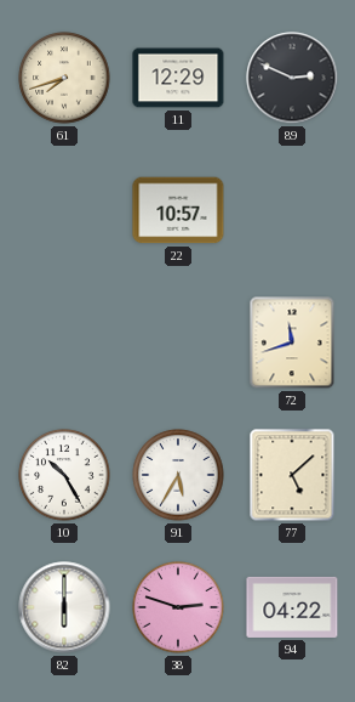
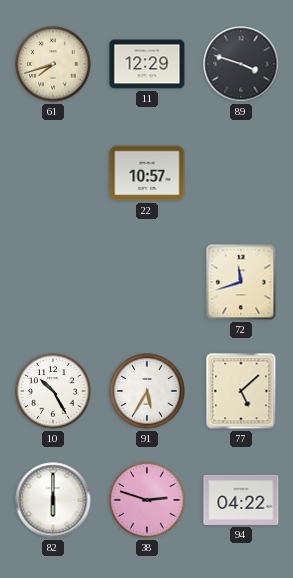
89: 2:49 -> 3:48
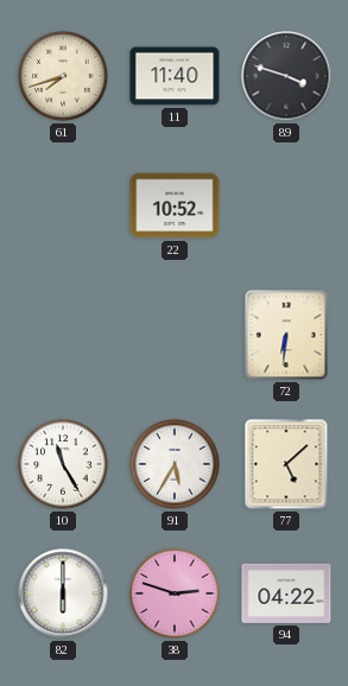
11: 12:29 -> 11:40
22: 10:57 -> 10:52
72: 11:42 -> 6:31
10: 10:25 -> 11:25
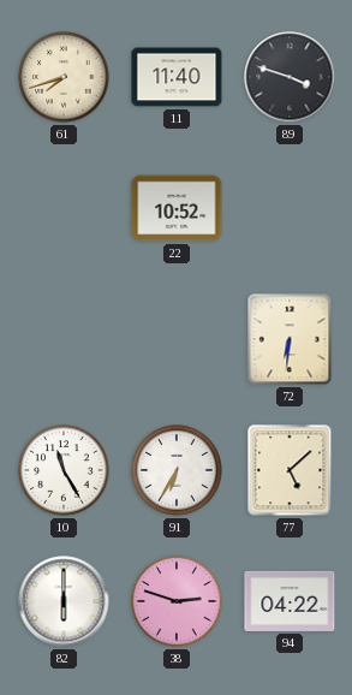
91: 5:35 -> 6:35
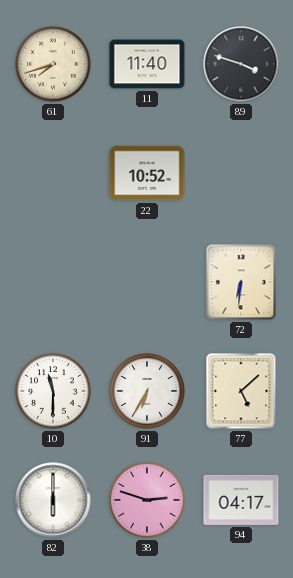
10: 11:25 -> 11:30
94: 04:22 -> 04:17
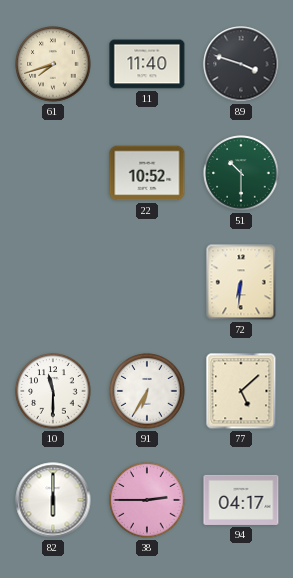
51: none -> 10:30
38: 2:48 -> 2:45
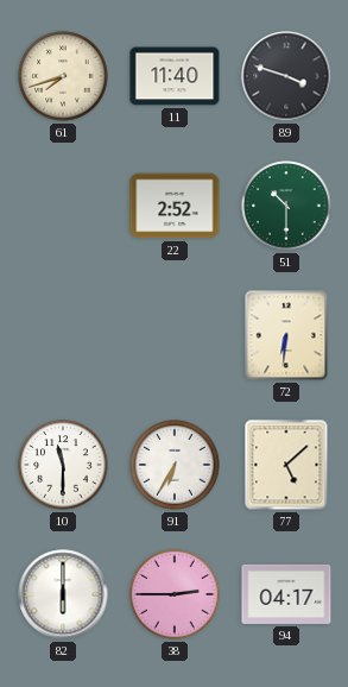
22: 10:52 -> 2:52
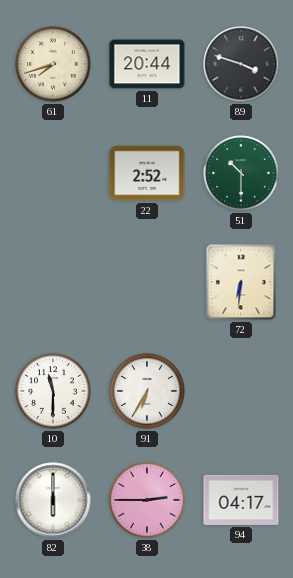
11: 11:40 -> 20:44
77: 5:08 -> none
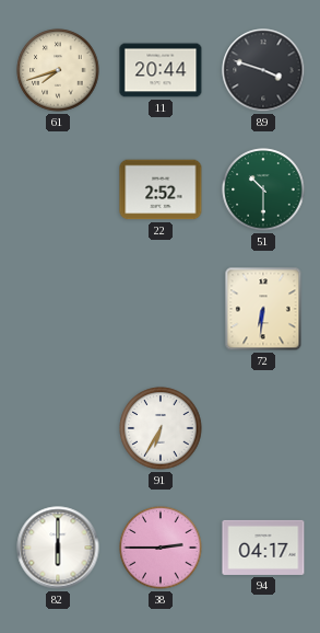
10: 11:30 -> none
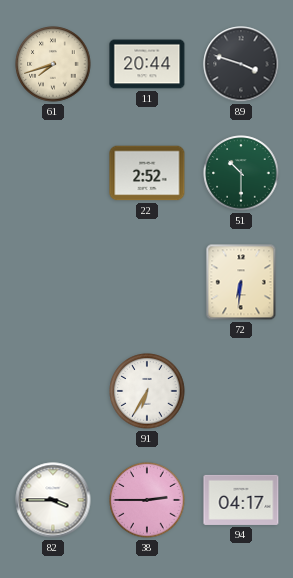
82: 6:00 -> 3:45
